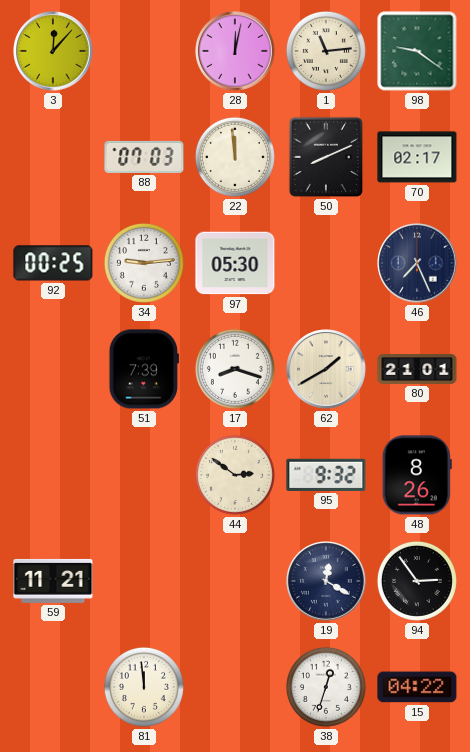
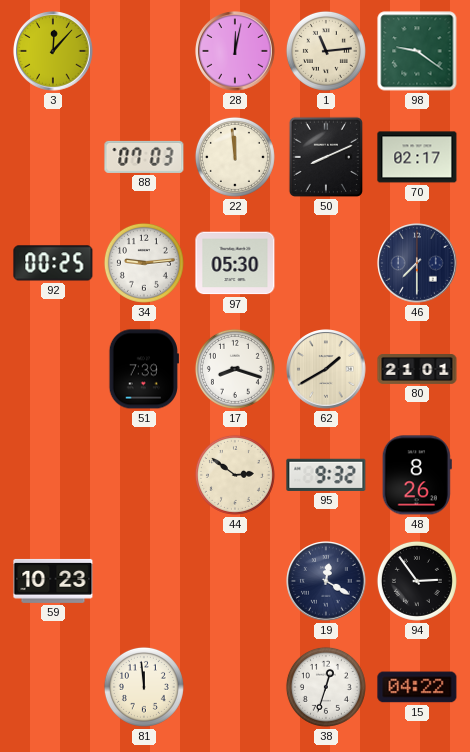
46: 7:26 -> 7:30
59: 11:21 -> 10:23
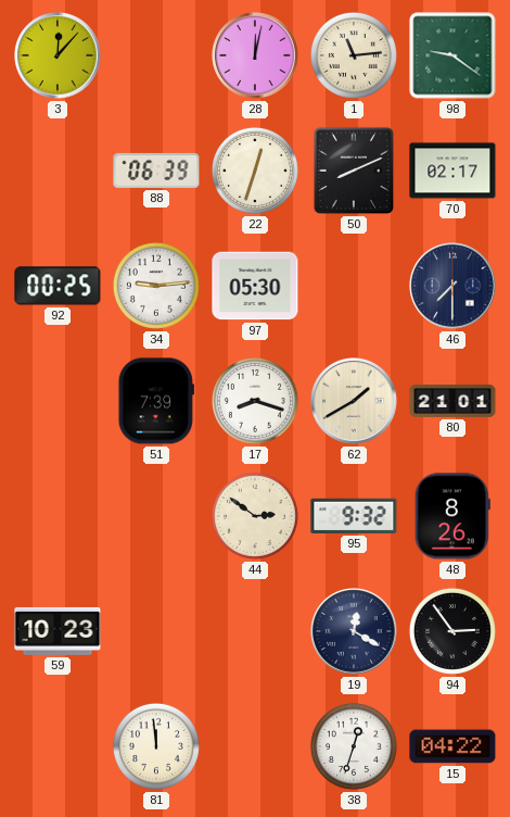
88: 07:03 -> 06:39
22: 11:59 -> 12:33
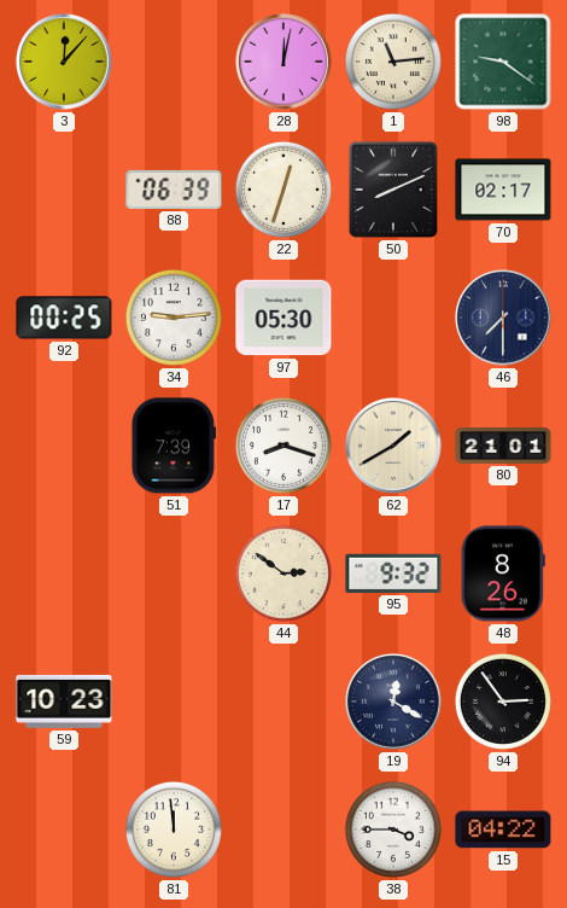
38: 12:33 -> 3:45
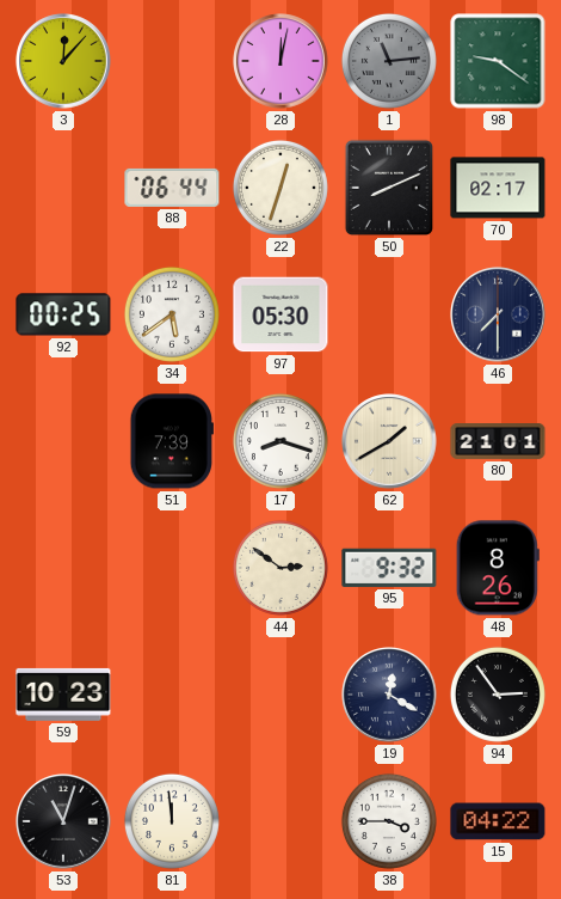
1 dial: cream -> grey
88: 06:39 -> 06:44
34: 9:14 -> 5:39
53: none -> 11:03
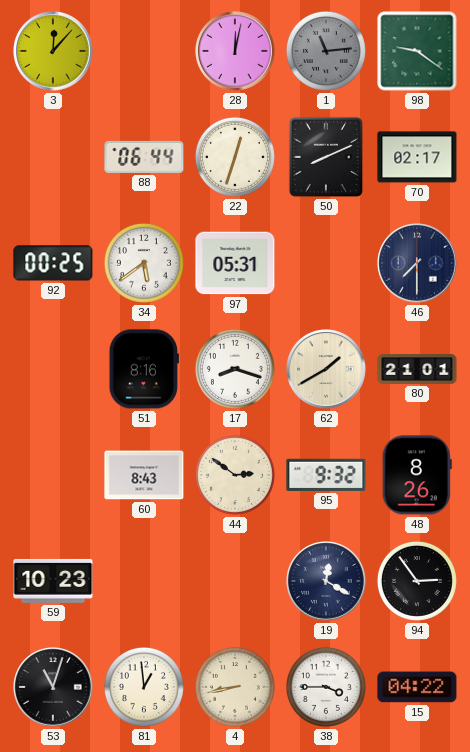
97: 05:30 -> 05:31
51: 7:39 -> 8:16
60: none -> 8:43
81: 11:59 -> 12:59
4: none -> 8:43
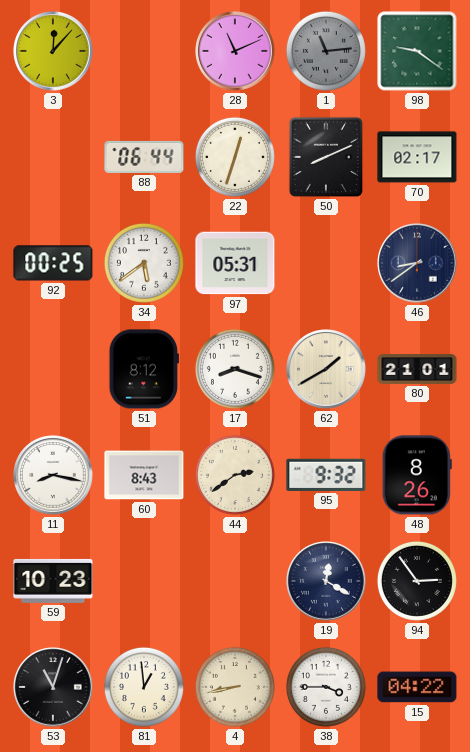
28: 12:02 -> 11:11
46: 7:30 -> 8:39
51: 8:16 -> 8:12
11: none -> 8:17
44: 2:51 -> 2:39
